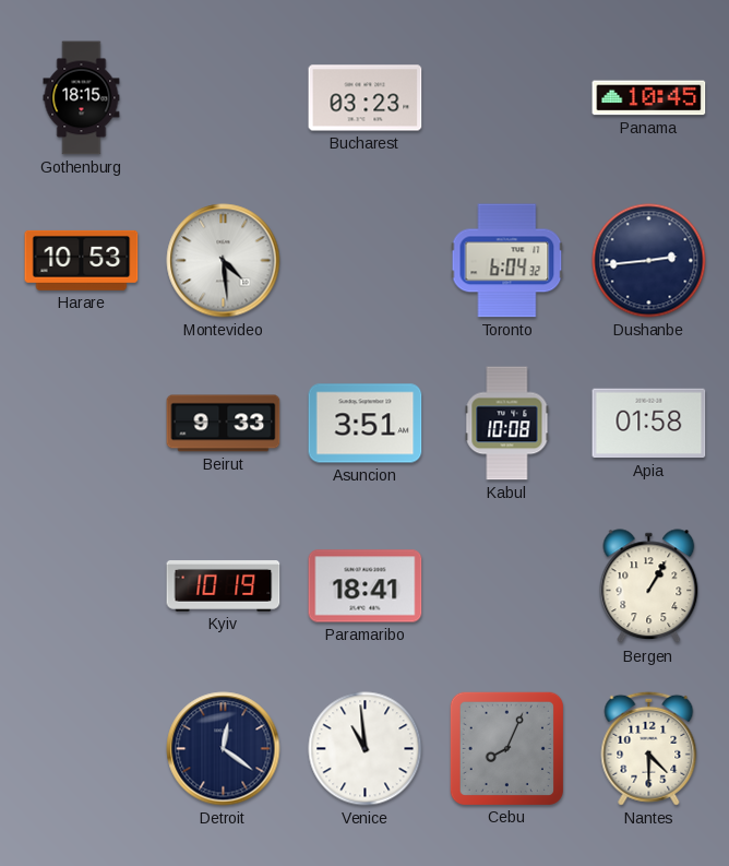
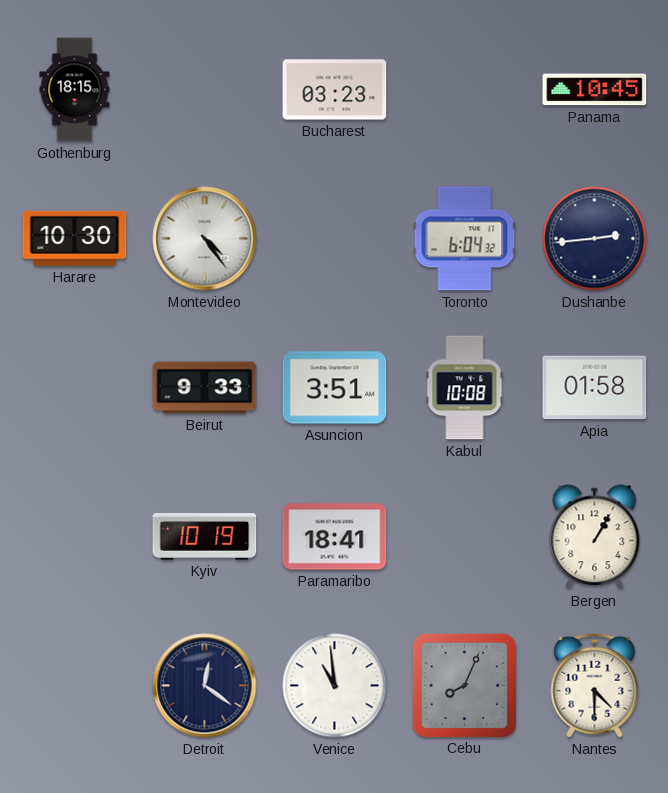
Harare: 10:53 -> 10:30
Montevideo: 4:29 -> 4:24
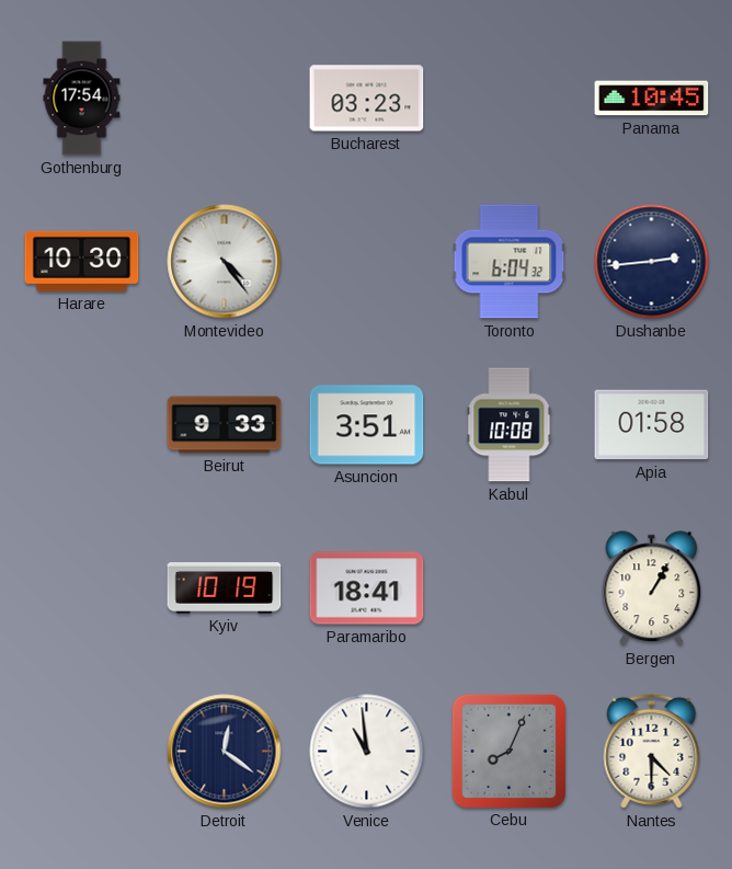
Gothenburg: 18:15 -> 17:54
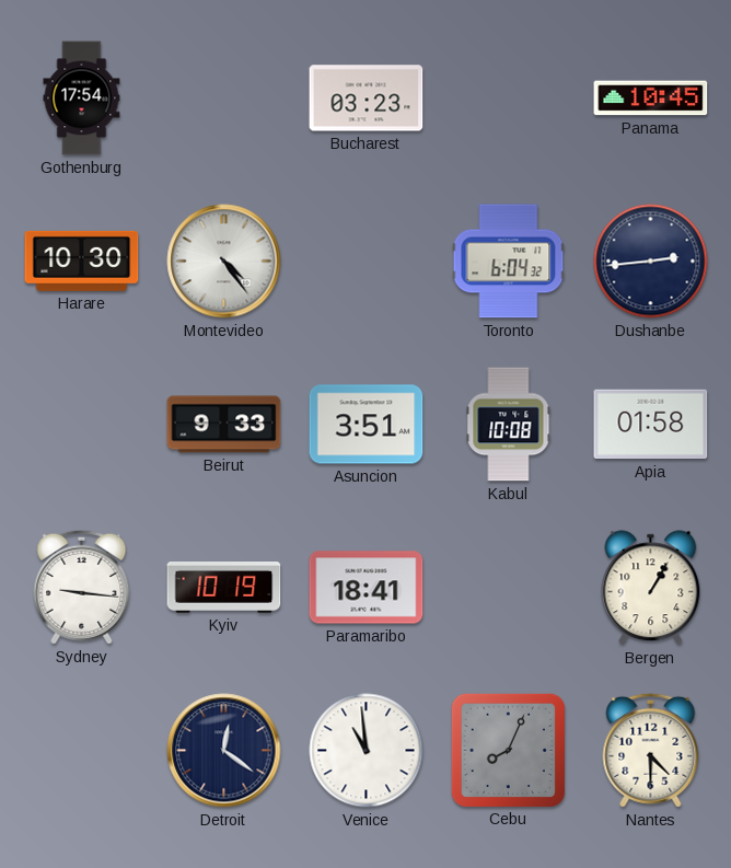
Sydney: none -> 9:16
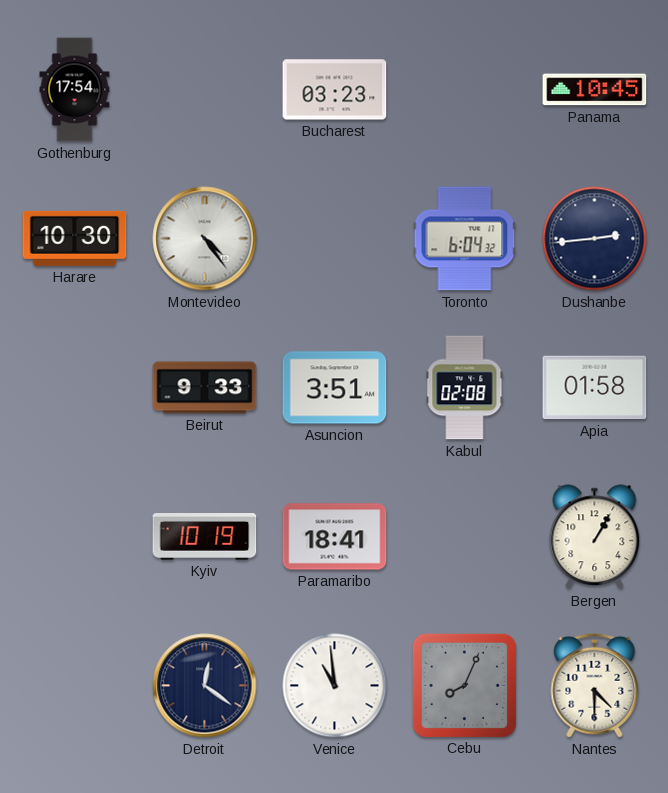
Kabul: 10:08 -> 02:08
Sydney: 9:16 -> none
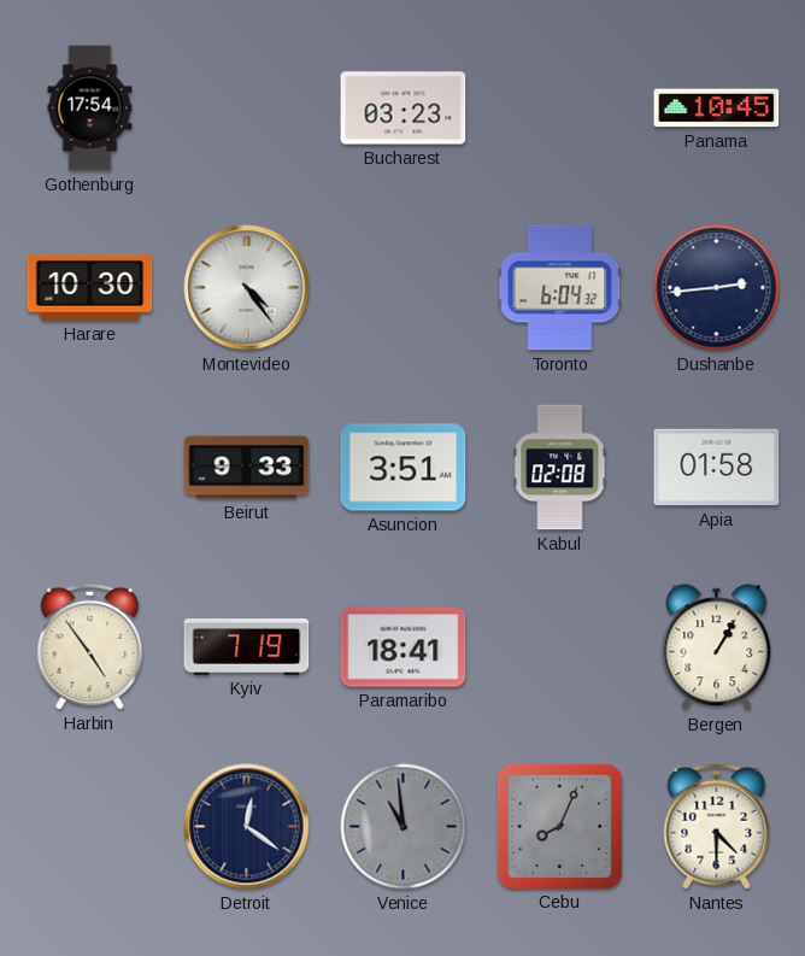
Harbin: none -> 4:54
Kyiv: 10:19 -> 7:19
Venice dial: white -> grey
